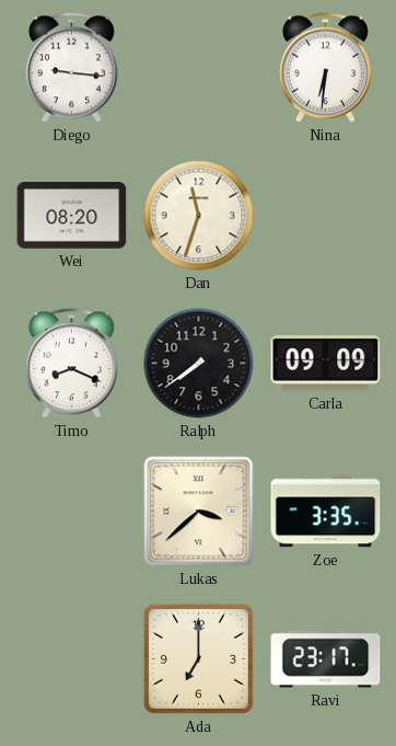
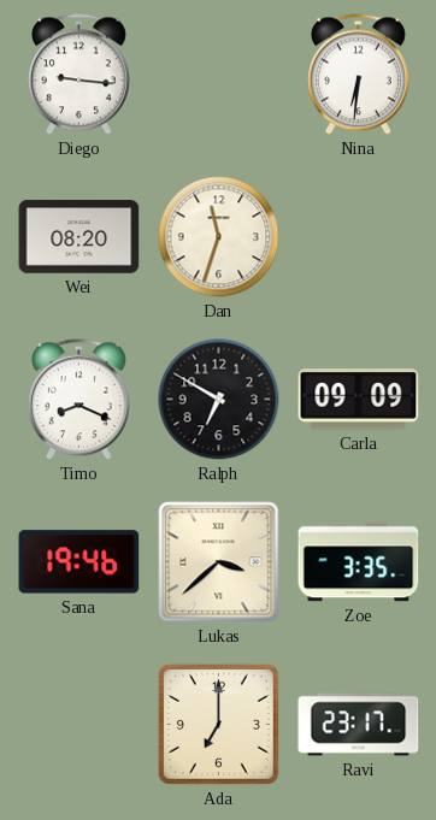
Ralph: 7:39 -> 6:50
Sana: none -> 19:46
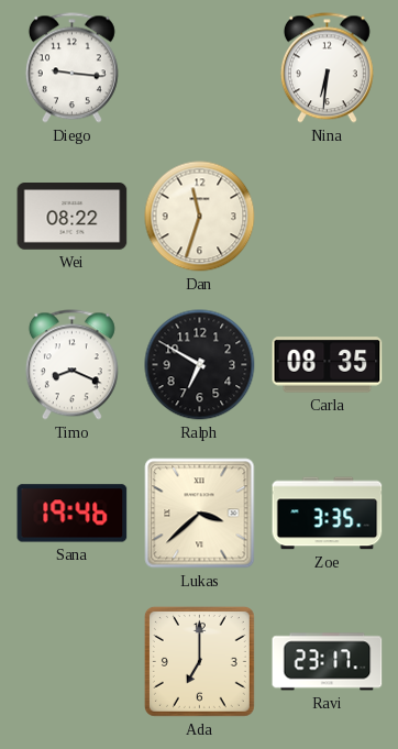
Wei: 08:20 -> 08:22
Carla: 09:09 -> 08:35
